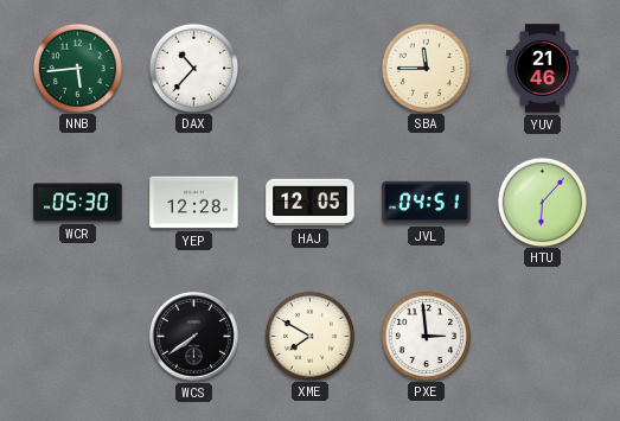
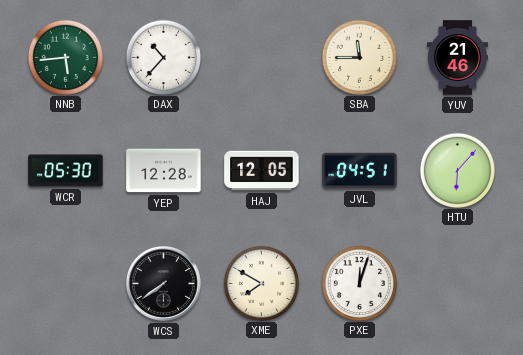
PXE: 2:59 -> 12:03
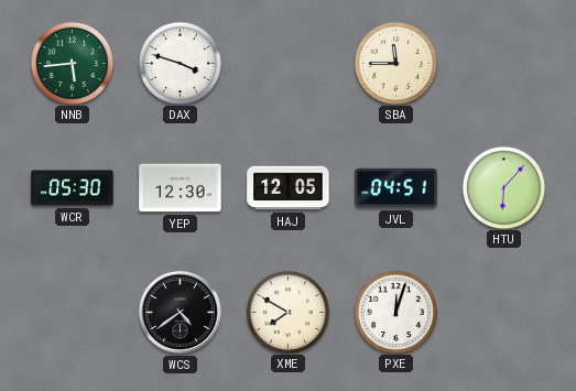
DAX: 10:37 -> 3:48
YUV: 21:46 -> none
YEP: 12:28 -> 12:30
WCS: 7:39 -> 4:39
